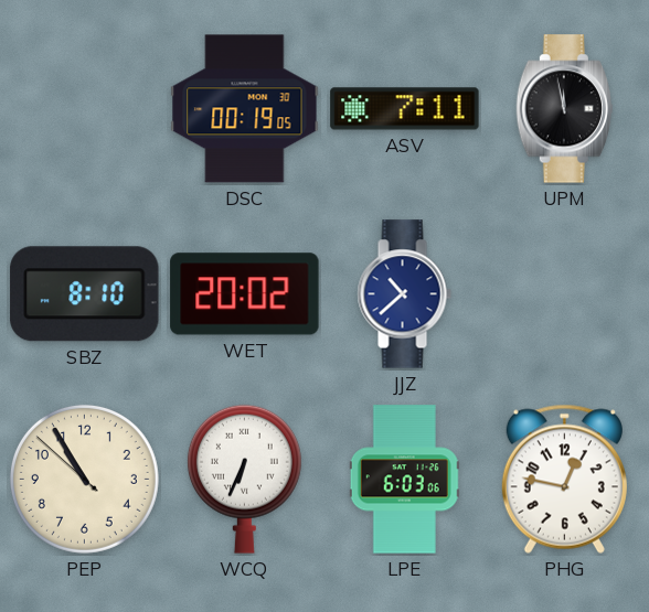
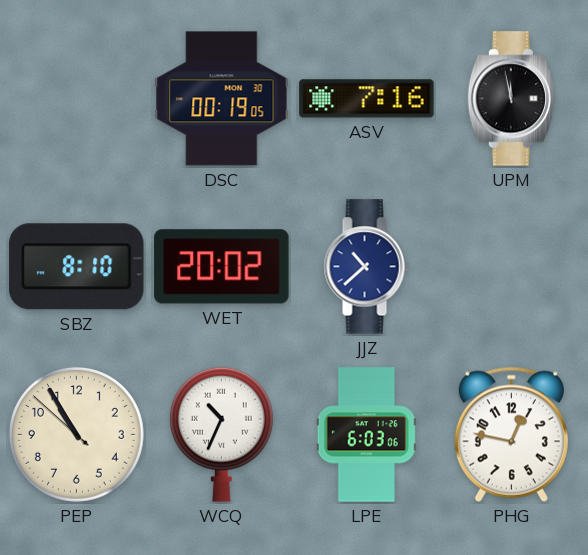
ASV: 7:11 -> 7:16
WCQ: 6:34 -> 10:34
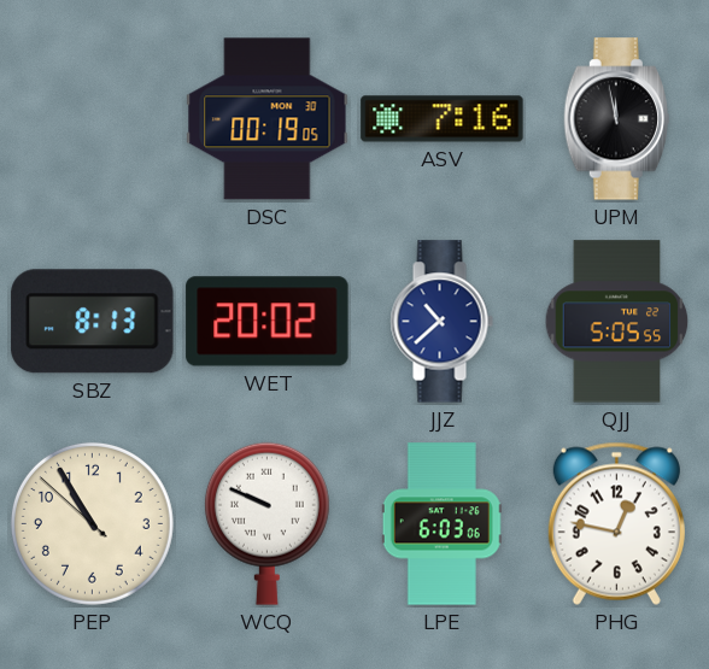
SBZ: 8:10 -> 8:13
QJJ: none -> 5:05
WCQ: 10:34 -> 9:49
